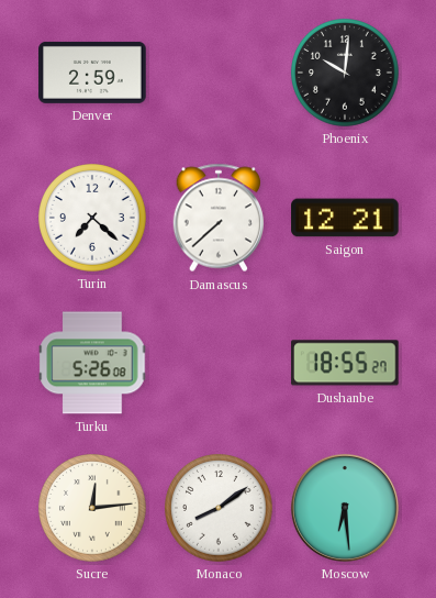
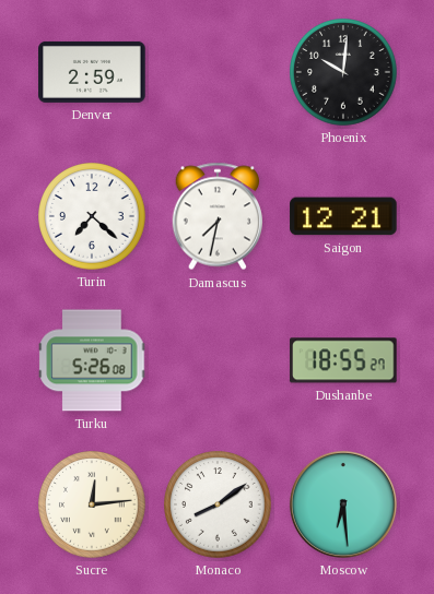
Damascus: 7:38 -> 7:32
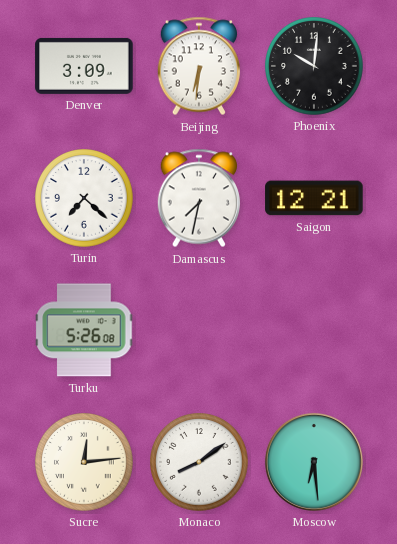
Denver: 2:59 -> 3:09
Beijing: none -> 6:31
Dushanbe: 18:55 -> none
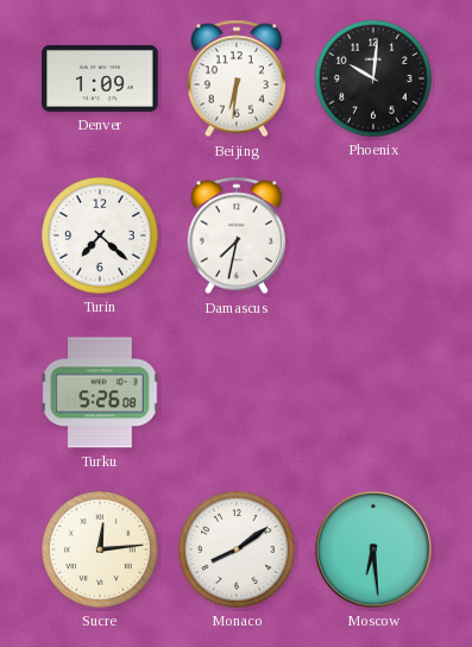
Denver: 3:09 -> 1:09
Saigon: 12:21 -> none
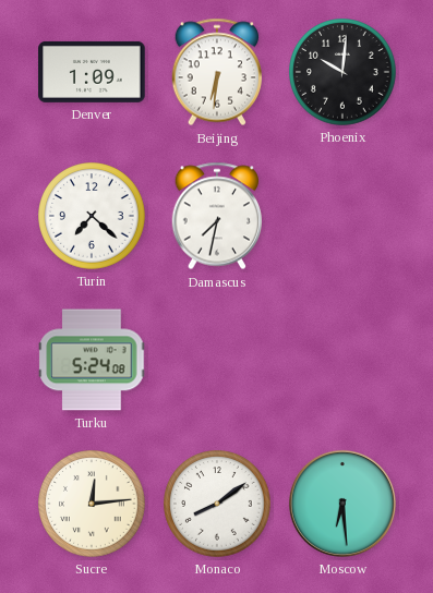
Turku: 5:26 -> 5:24
